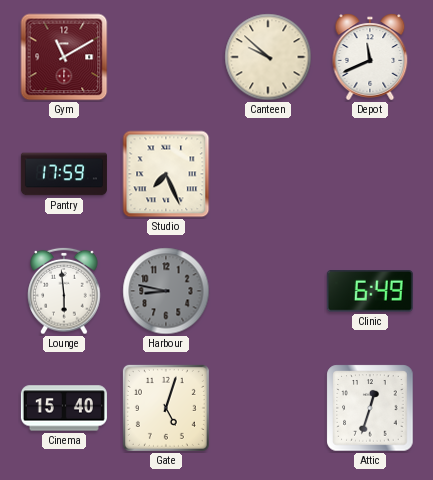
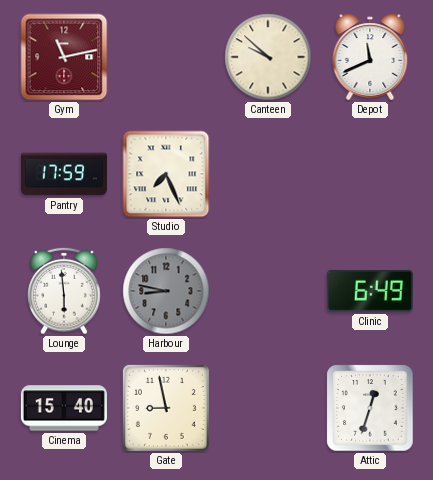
Gym: 11:10 -> 11:13
Gate: 5:03 -> 8:58
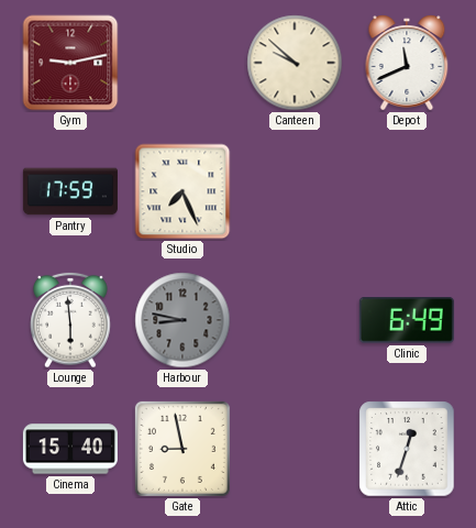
Gym: 11:13 -> 9:13
